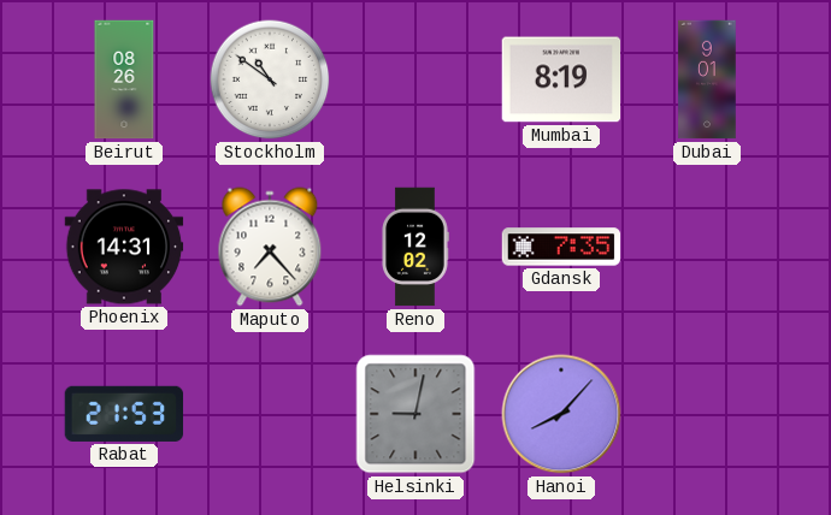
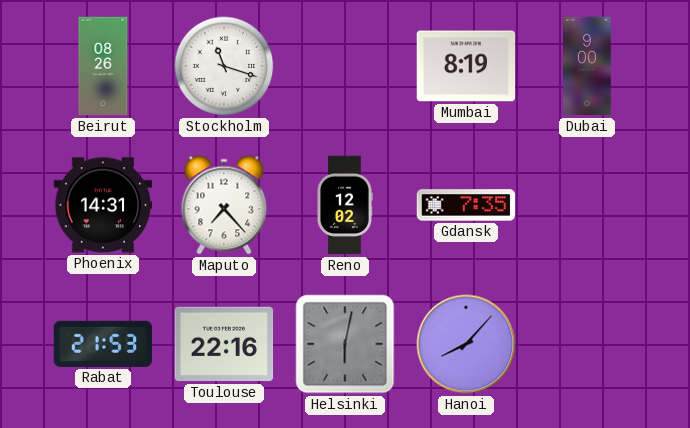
Stockholm: 10:51 -> 11:18
Dubai: 9:01 -> 9:00
Toulouse: none -> 22:16
Helsinki: 9:02 -> 6:02
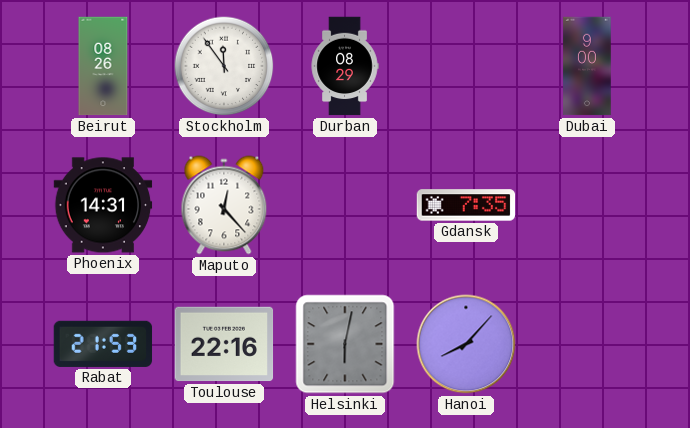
Stockholm: 11:18 -> 11:54
Durban: none -> 08:29
Mumbai: 8:19 -> none
Maputo: 7:23 -> 12:23
Reno: 12:02 -> none
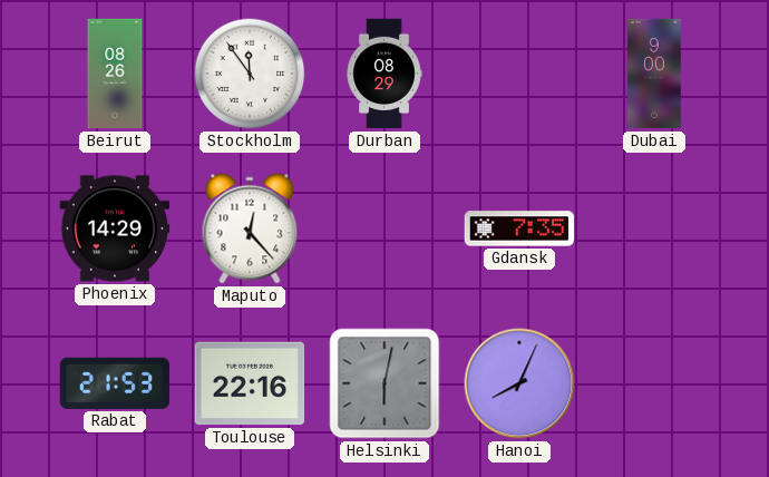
Phoenix: 14:31 -> 14:29
Hanoi: 8:07 -> 8:04
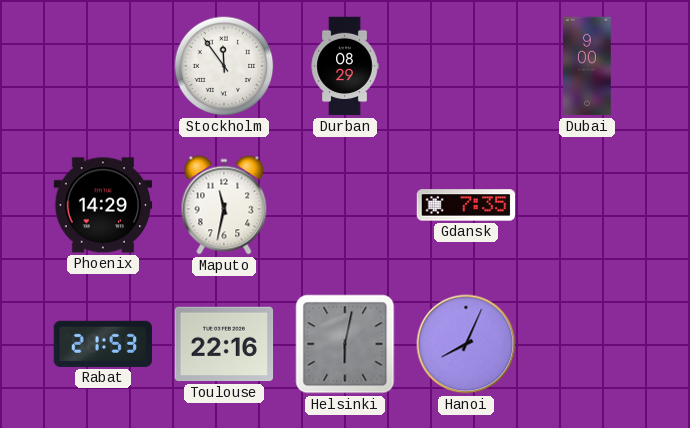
Beirut: 08:26 -> none
Maputo: 12:23 -> 11:32
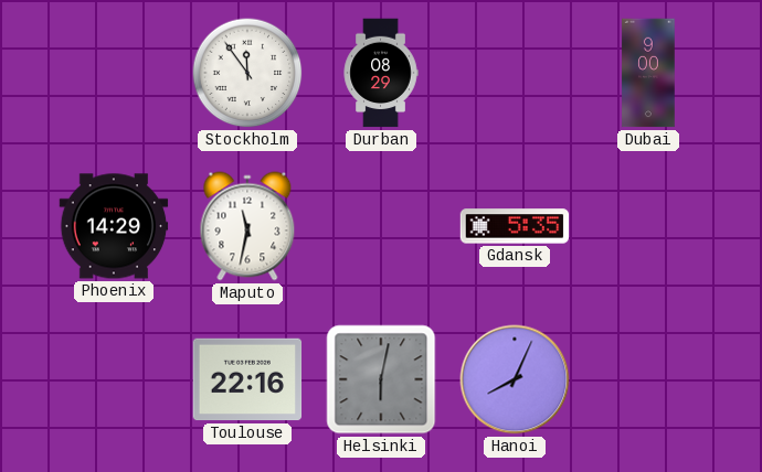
Gdansk: 7:35 -> 5:35
Rabat: 21:53 -> none
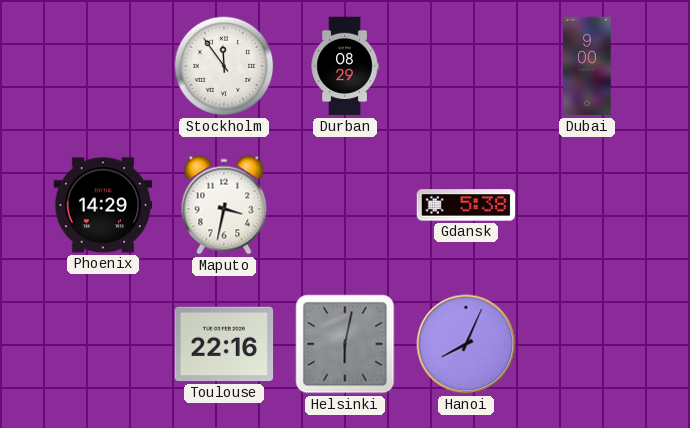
Maputo: 11:32 -> 3:32
Gdansk: 5:35 -> 5:38
